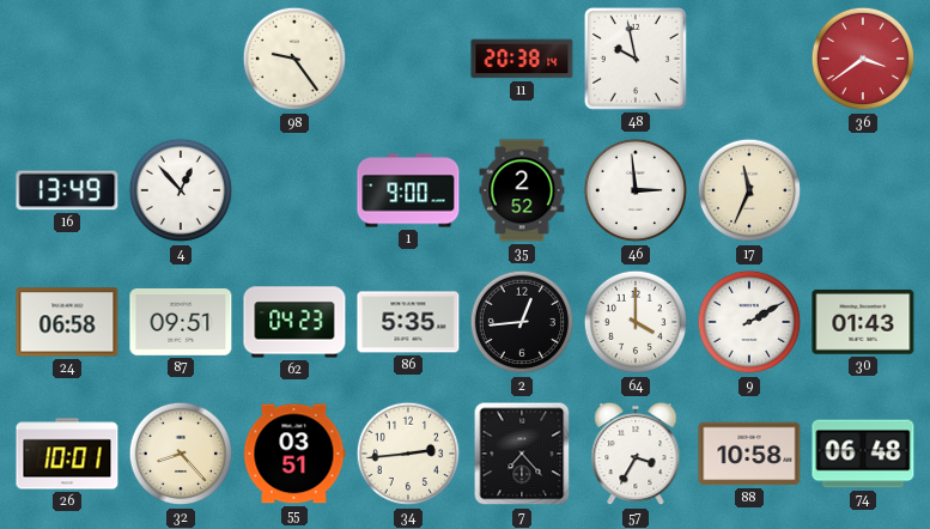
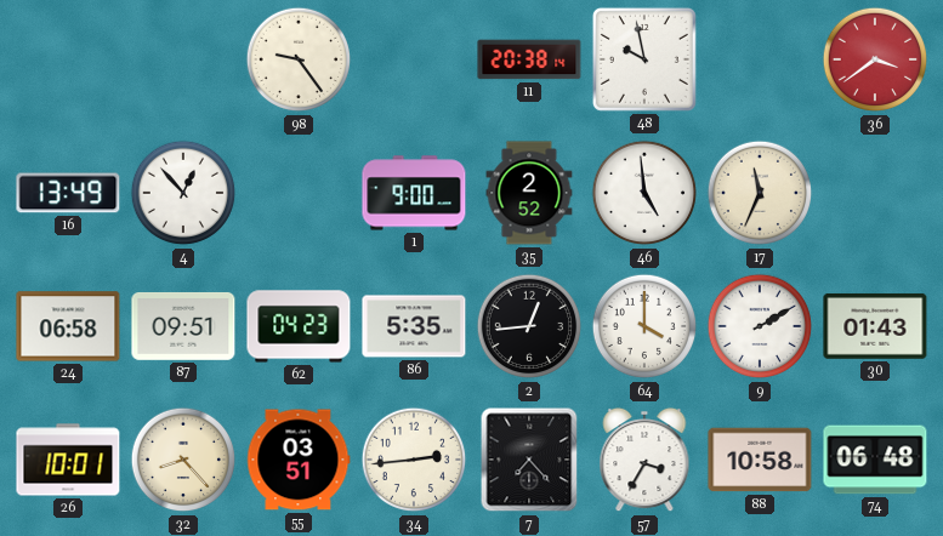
46: 2:59 -> 4:59
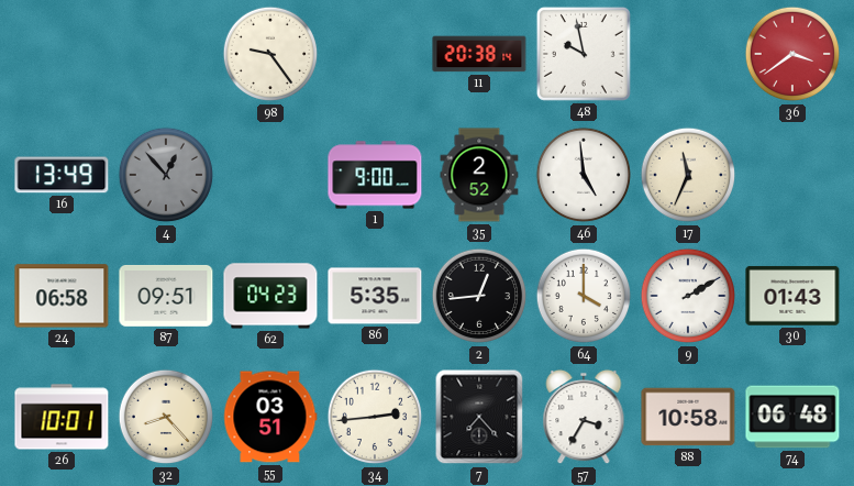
4 dial: white -> grey
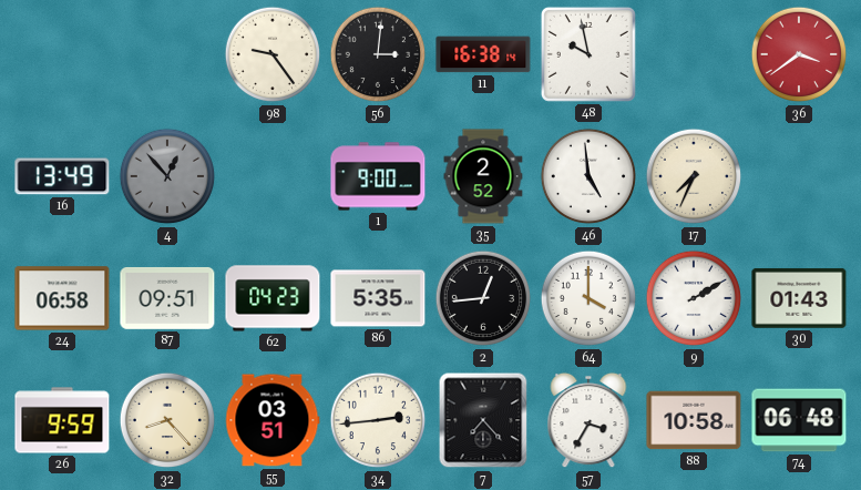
56: none -> 3:01
11: 20:38 -> 16:38
17: 11:34 -> 7:34
26: 10:01 -> 9:59
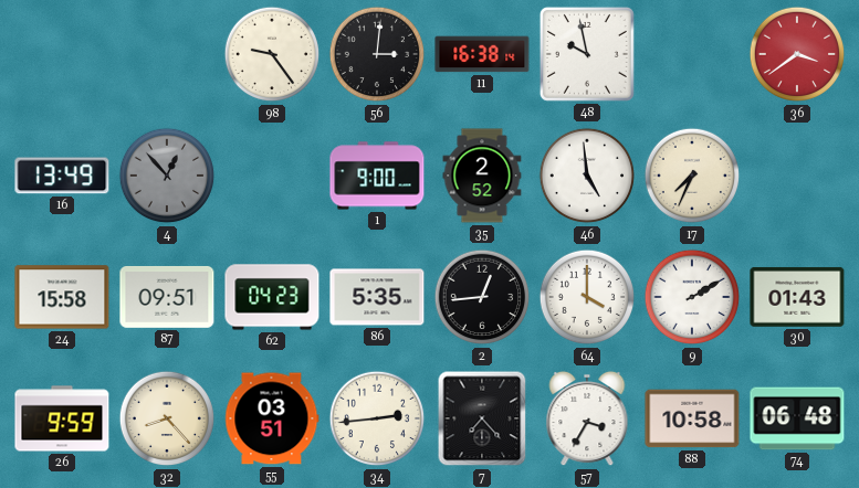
24: 06:58 -> 15:58
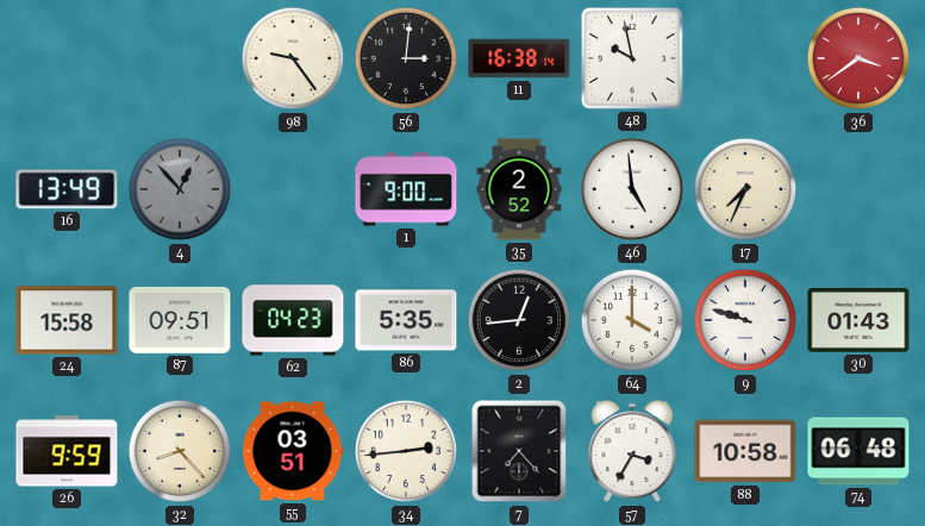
9: 2:10 -> 9:48
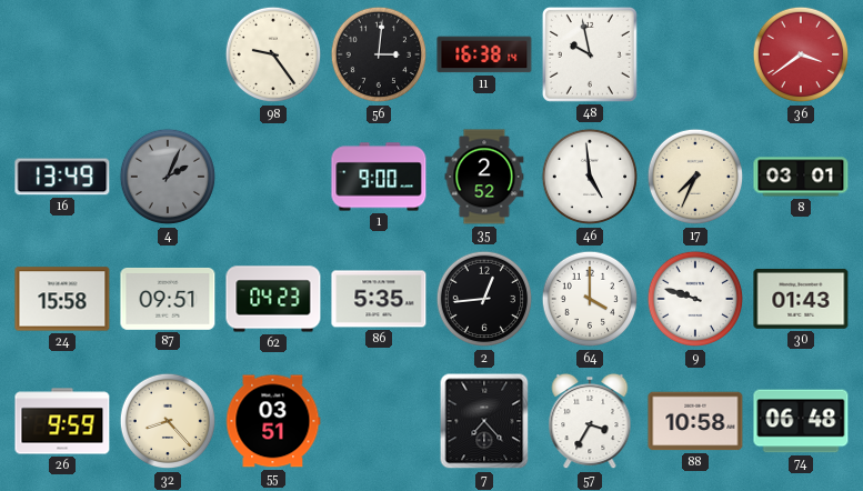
4: 12:53 -> 2:04
8: none -> 03:01
34: 2:44 -> none
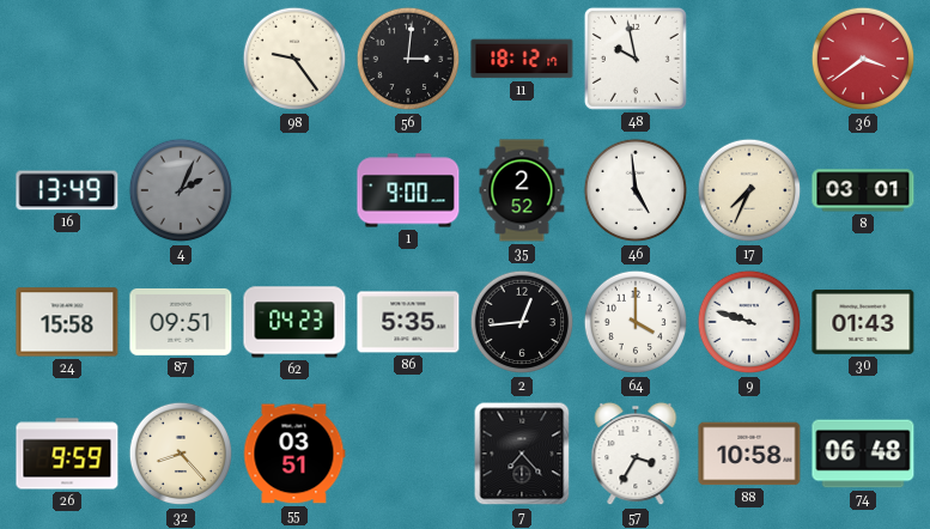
11: 16:38 -> 18:12
